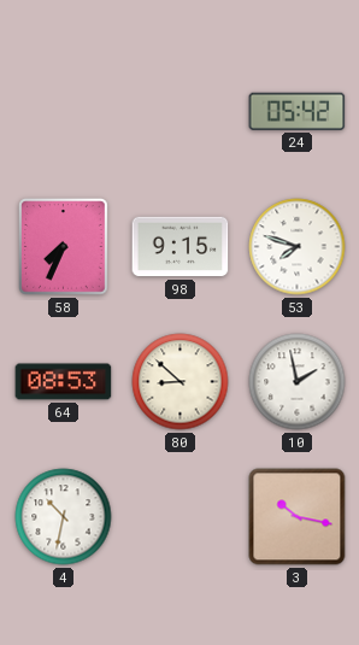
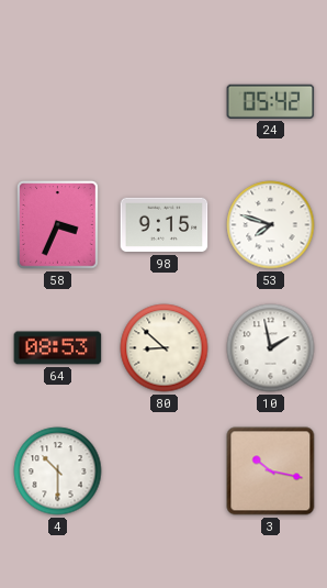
58: 7:34 -> 3:34
4: 10:32 -> 10:30
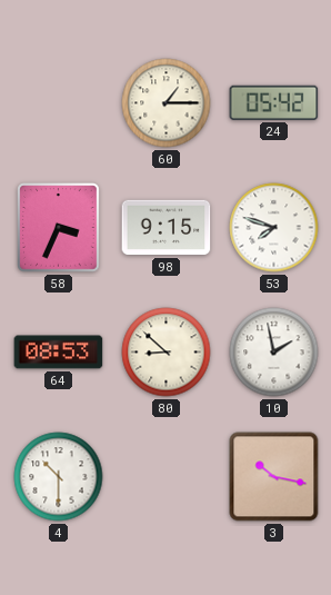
60: none -> 1:15
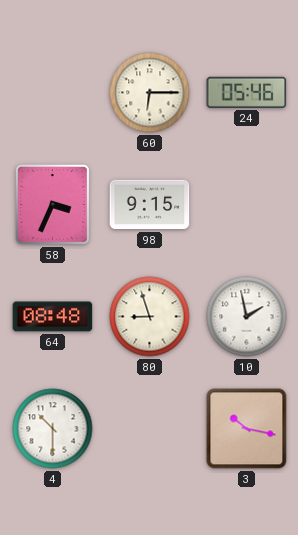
60: 1:15 -> 6:15
24: 05:42 -> 05:46
53: 7:48 -> none
64: 08:53 -> 08:48
80: 8:52 -> 8:57
